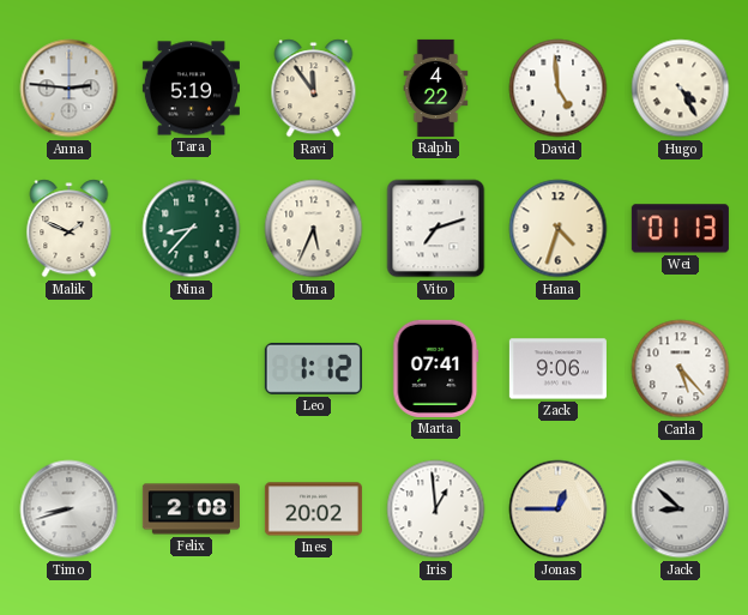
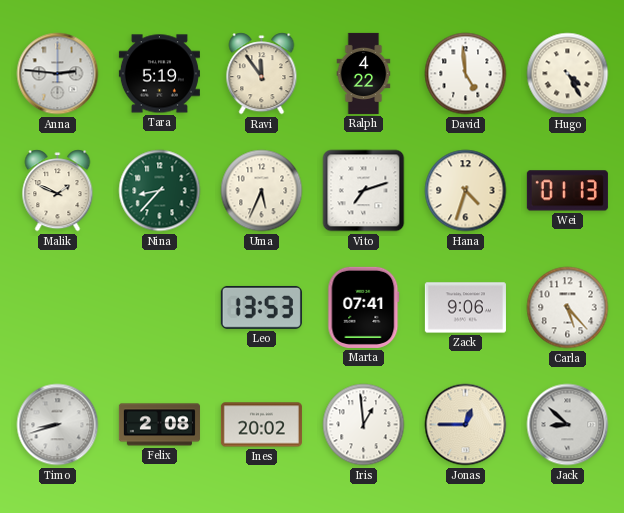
Leo: 1:12 -> 13:53
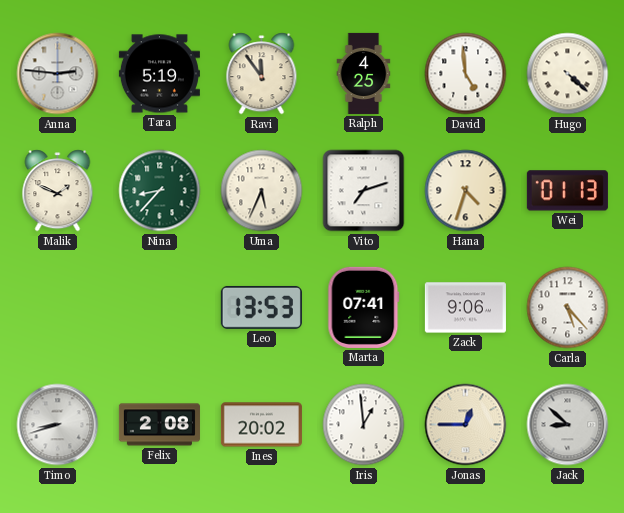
Ralph: 4:22 -> 4:25
Hugo: 4:25 -> 4:22
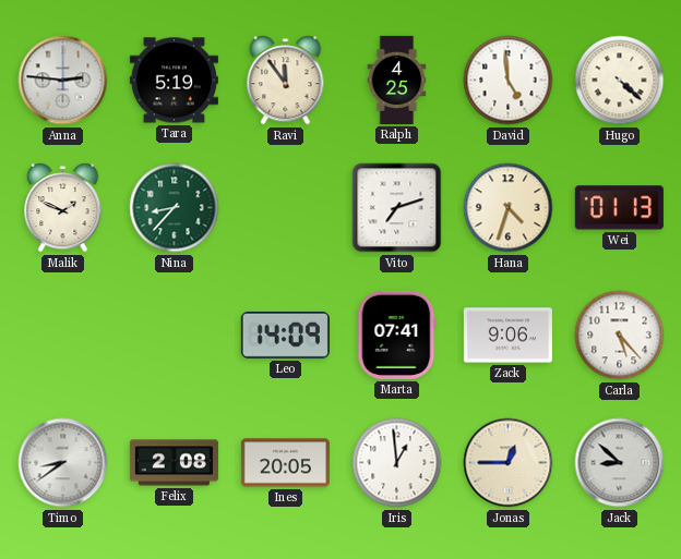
Uma: 5:34 -> none
Leo: 13:53 -> 14:09
Timo: 8:42 -> 8:39
Ines: 20:02 -> 20:05
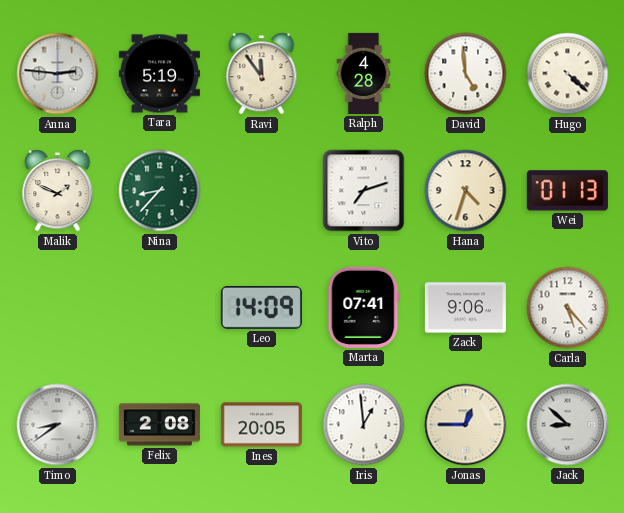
Ralph: 4:25 -> 4:28
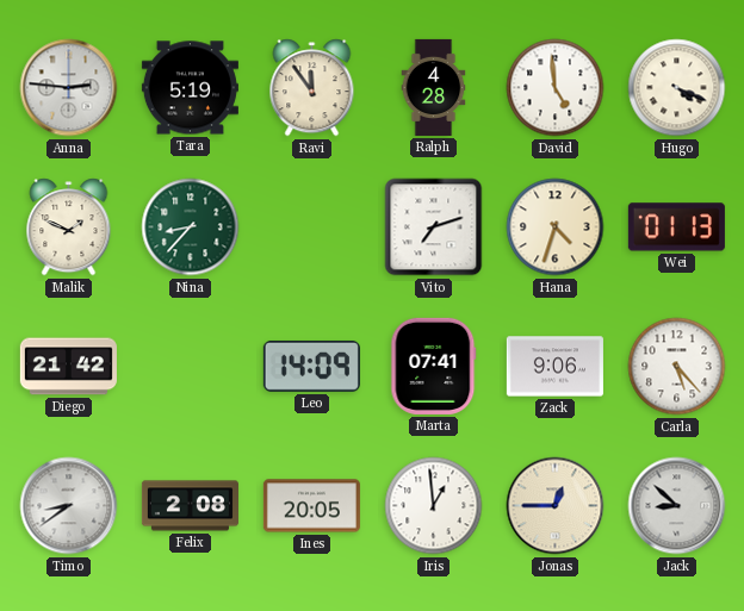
Hugo: 4:22 -> 4:19
Diego: none -> 21:42
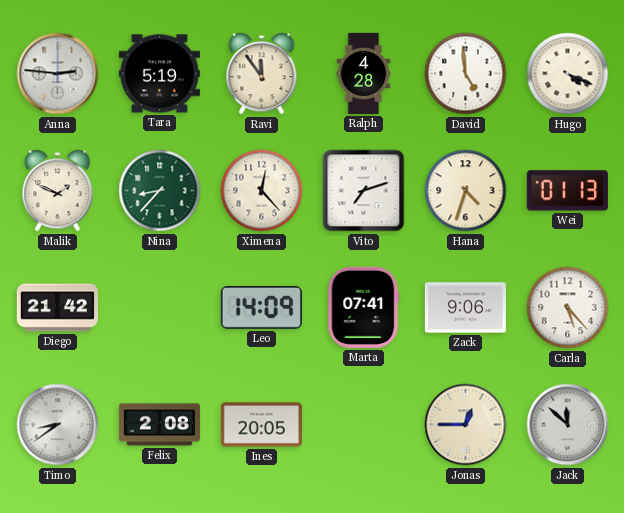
Ximena: none -> 12:23
Iris: 12:59 -> none
Jack: 8:52 -> 11:52
